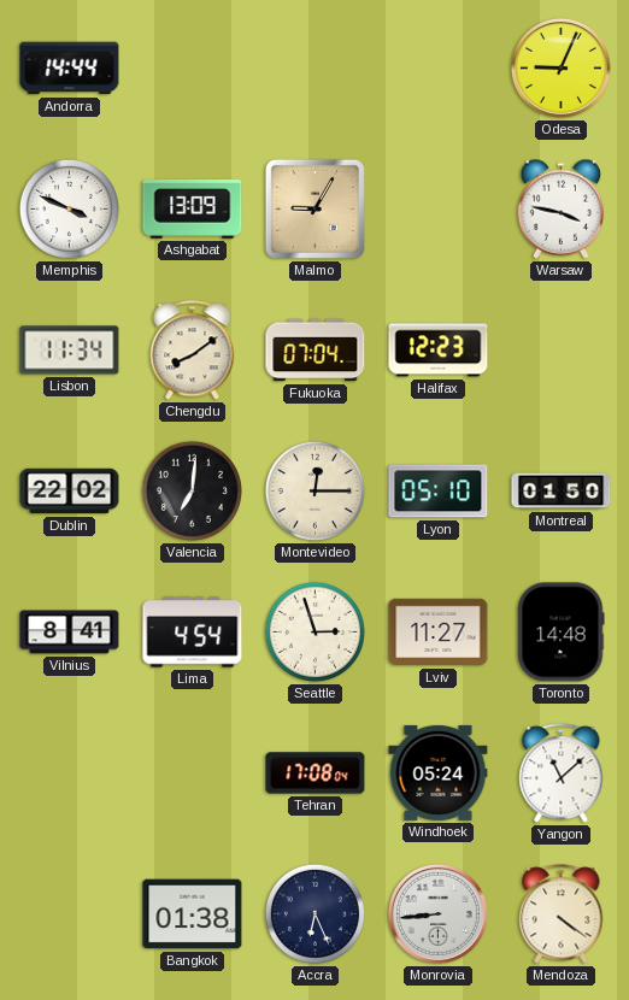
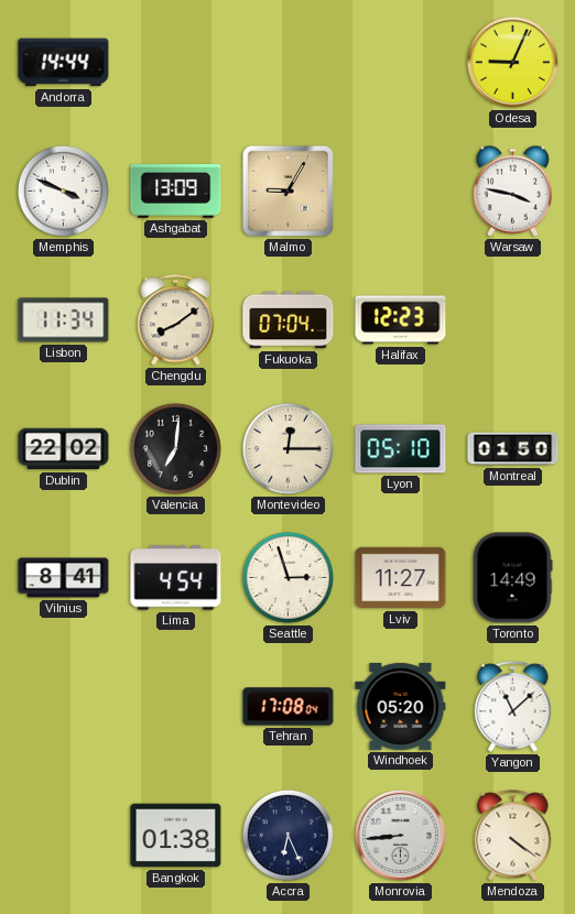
Toronto: 14:48 -> 14:49
Windhoek: 05:24 -> 05:20
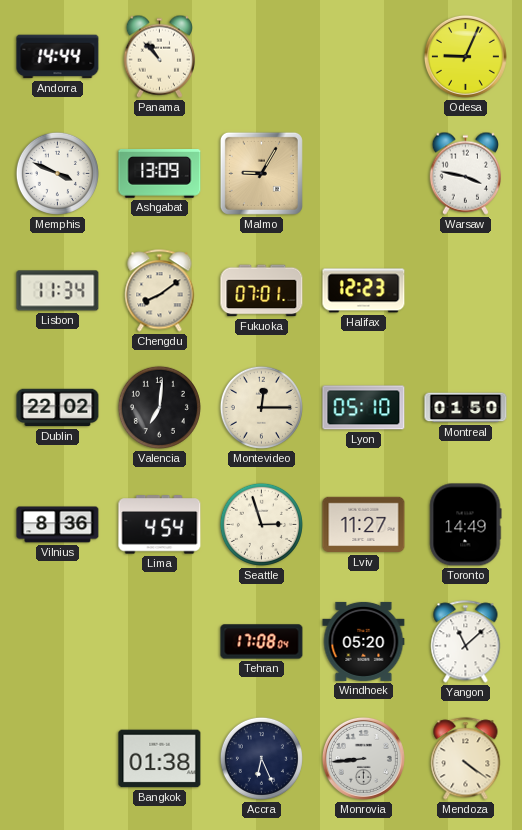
Panama: none -> 10:53
Fukuoka: 07:04 -> 07:01
Vilnius: 8:41 -> 8:36
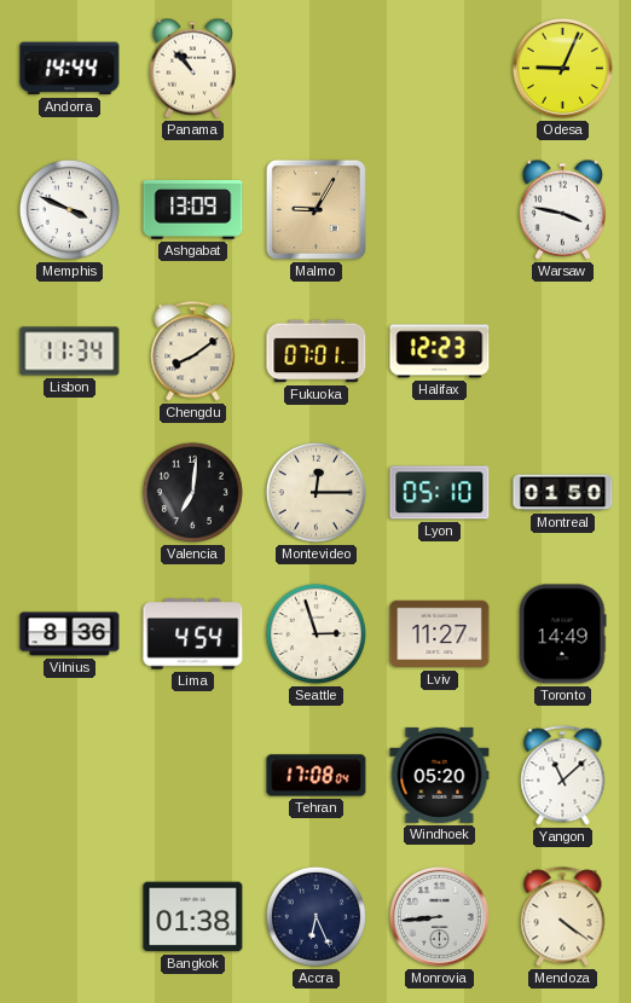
Dublin: 22:02 -> none
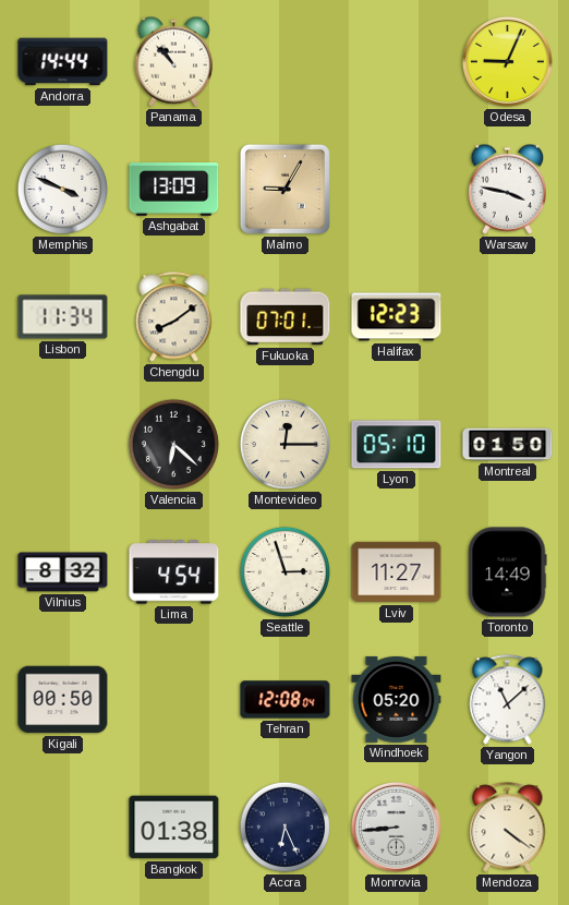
Valencia: 7:01 -> 6:22
Vilnius: 8:36 -> 8:32
Kigali: none -> 00:50
Tehran: 17:08 -> 12:08
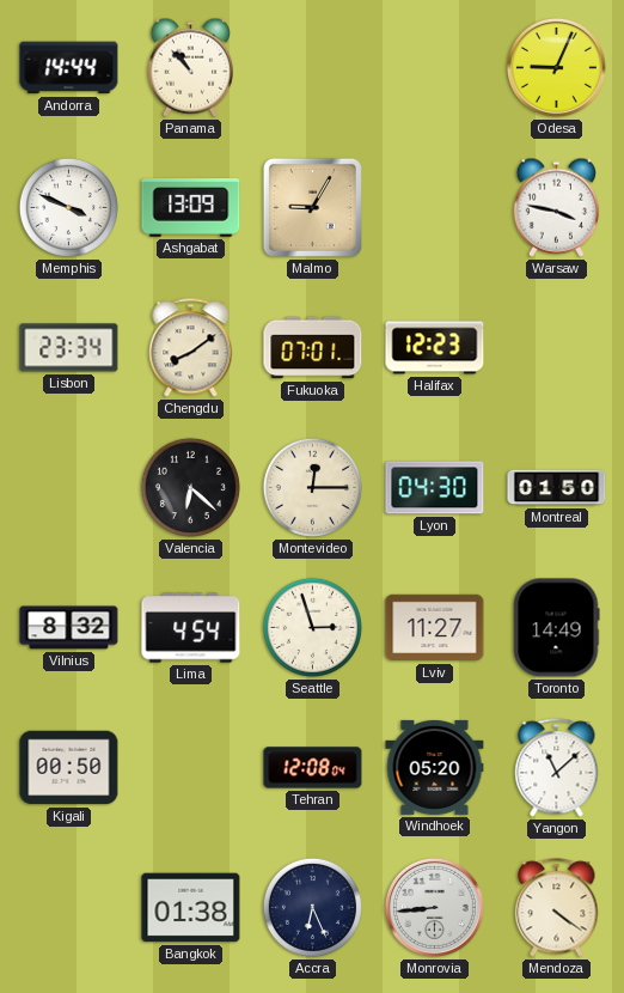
Lisbon: 11:34 -> 23:34
Lyon: 05:10 -> 04:30
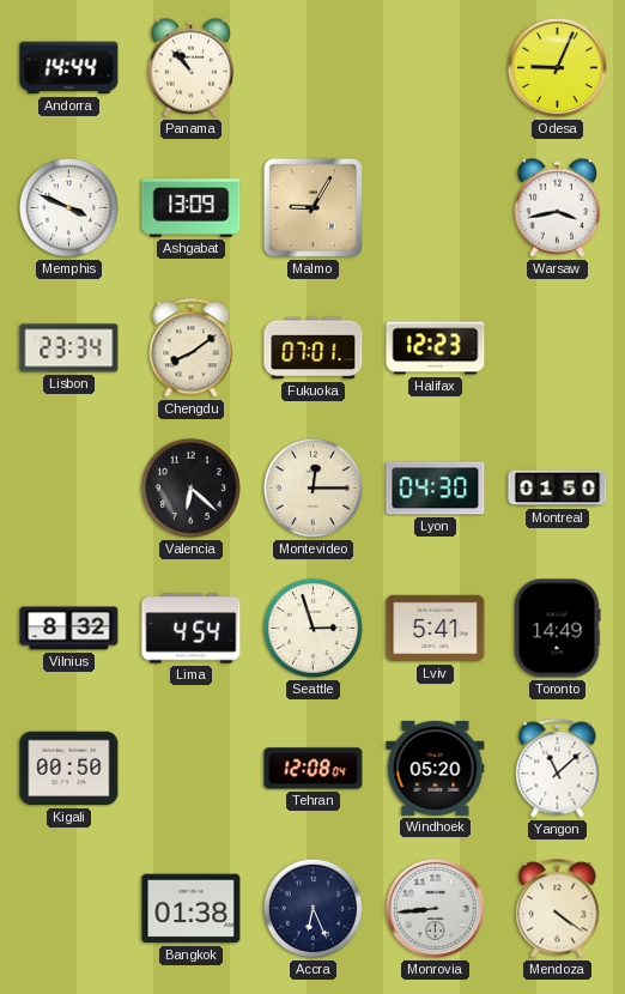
Warsaw: 3:47 -> 3:43
Lviv: 11:27 -> 5:41
